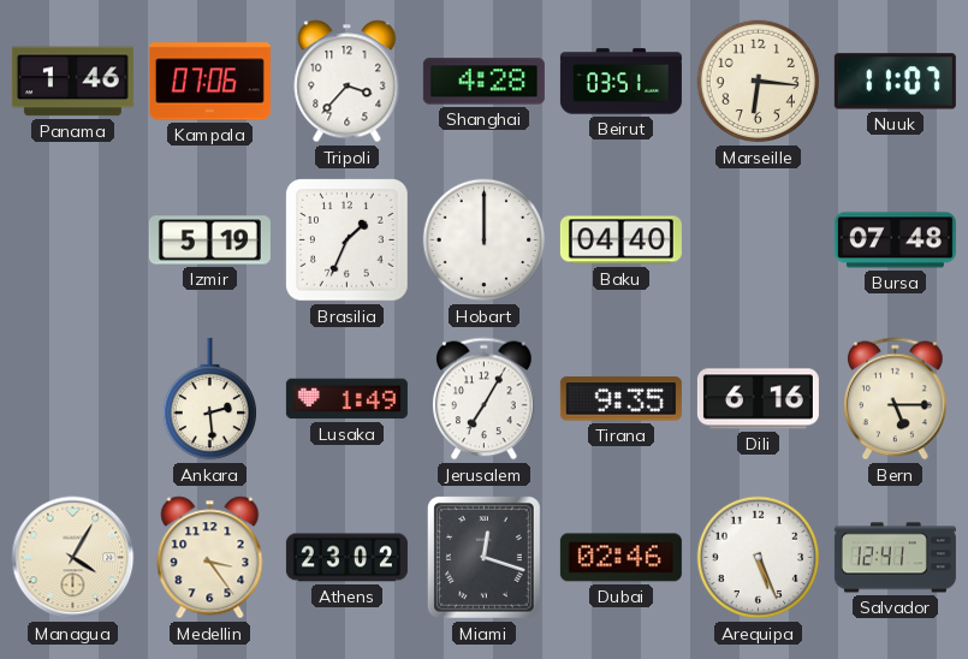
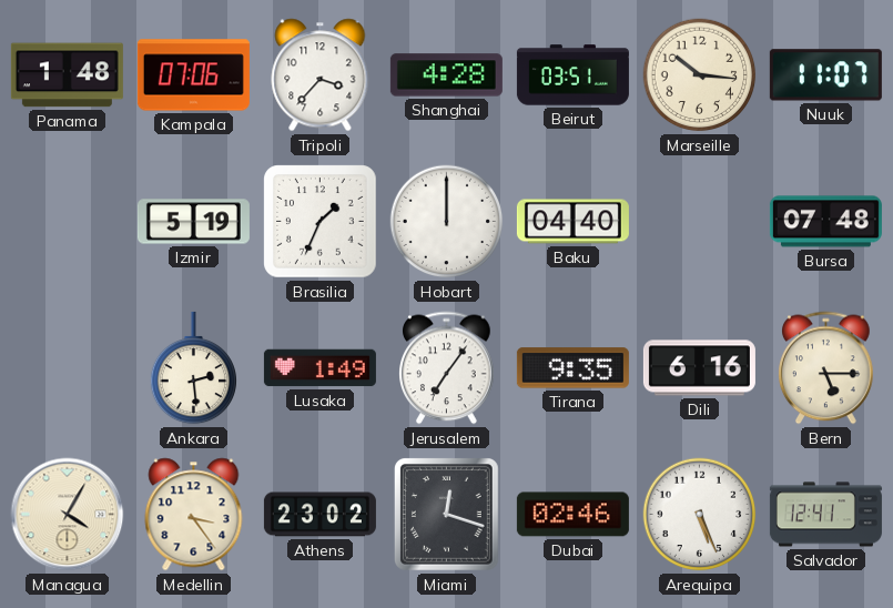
Panama: 1:46 -> 1:48
Marseille: 6:16 -> 10:16
Jerusalem: 7:05 -> 7:06
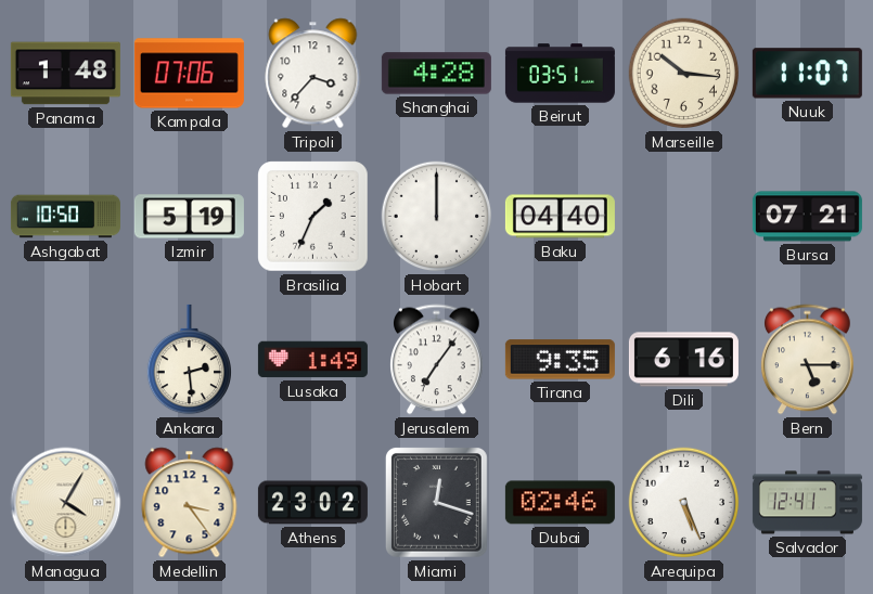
Ashgabat: none -> 10:50
Bursa: 07:48 -> 07:21
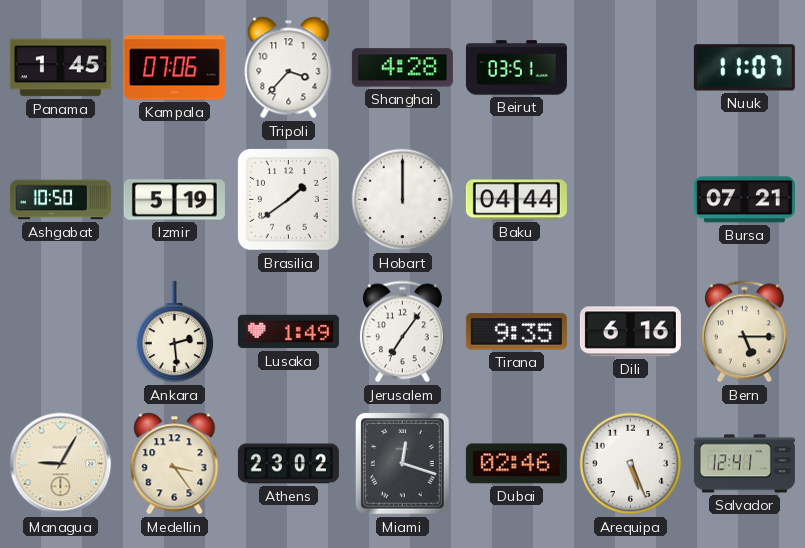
Panama: 1:48 -> 1:45
Marseille: 10:16 -> none
Brasilia: 1:34 -> 1:39
Baku: 04:40 -> 04:44
Managua: 4:05 -> 9:05
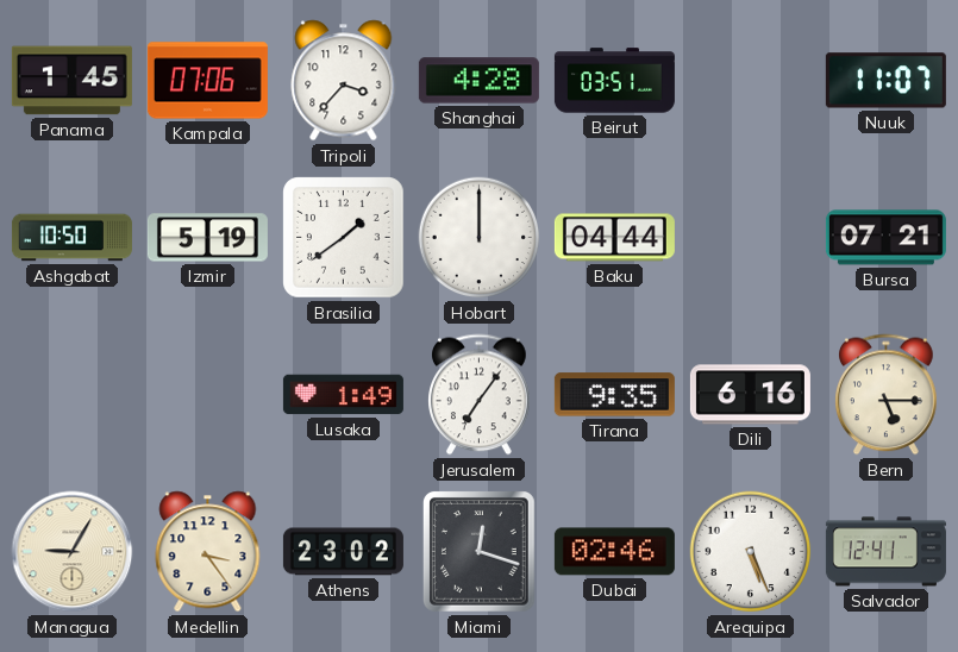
Ankara: 2:29 -> none
